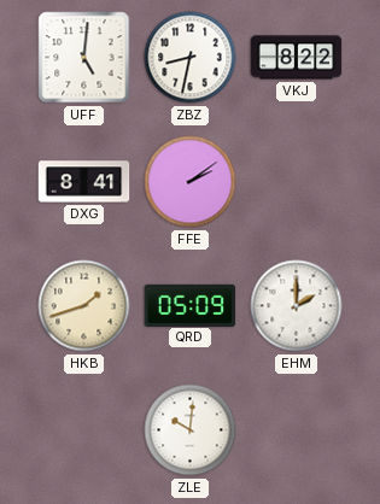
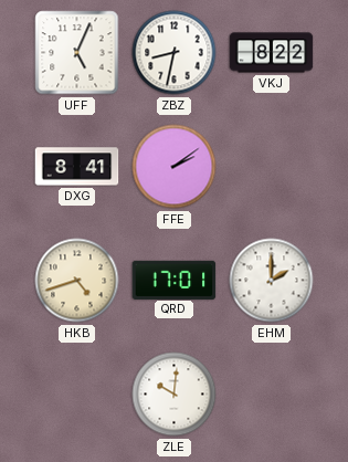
UFF: 5:01 -> 5:04
HKB: 1:42 -> 4:42
QRD: 05:09 -> 17:01
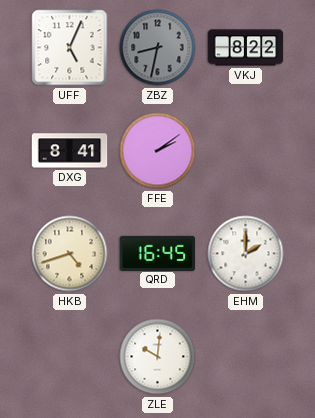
ZBZ dial: white -> grey
QRD: 17:01 -> 16:45
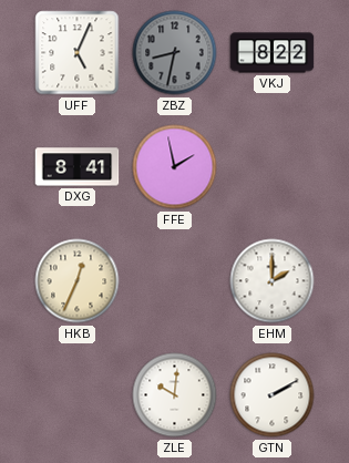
FFE: 2:09 -> 1:58
HKB: 4:42 -> 12:34
QRD: 16:45 -> none
GTN: none -> 2:10
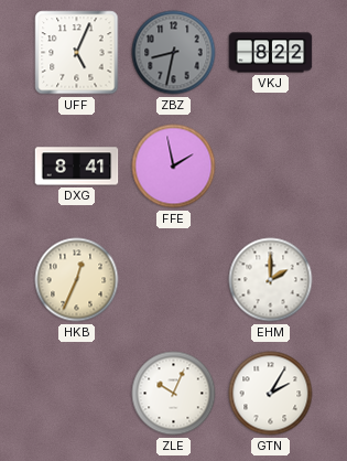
ZLE: 10:01 -> 10:04
GTN: 2:10 -> 2:05
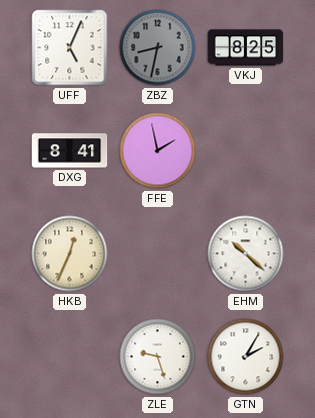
VKJ: 8:22 -> 8:25
EHM: 2:00 -> 10:22
ZLE: 10:04 -> 9:27
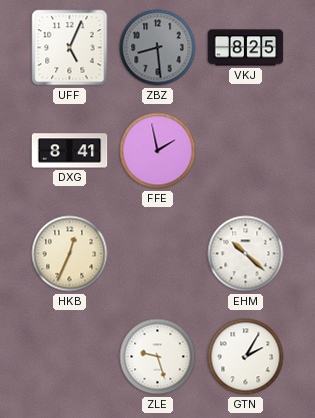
ZBZ: 8:32 -> 8:29
